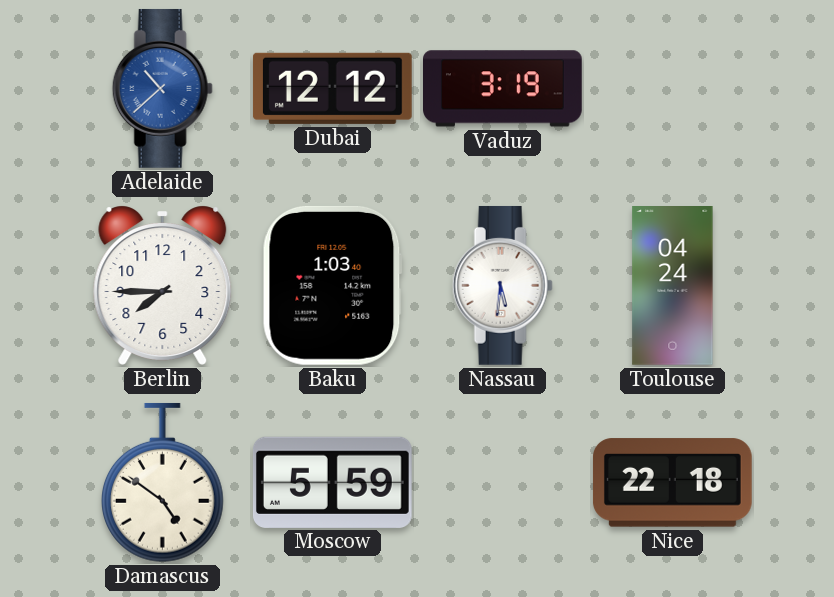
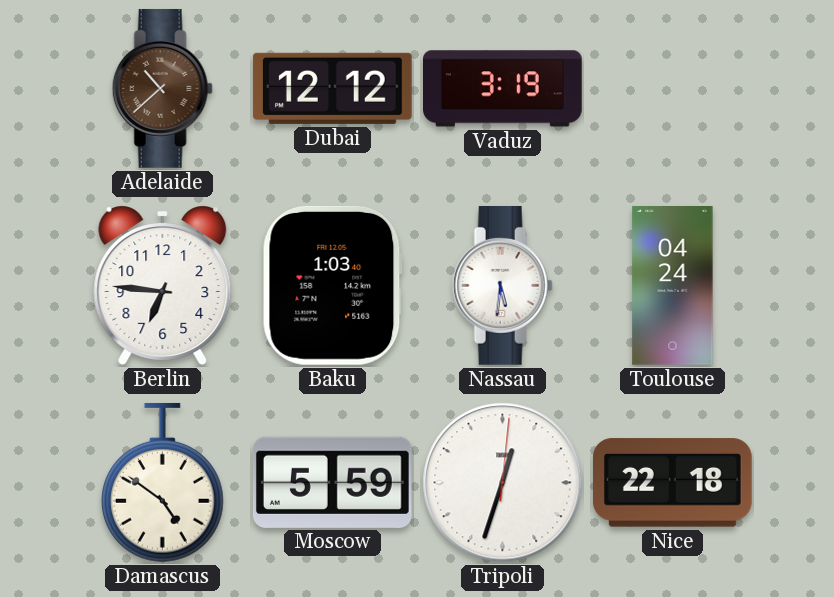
Adelaide dial: blue -> brown
Berlin: 7:45 -> 6:46
Tripoli: none -> 12:33
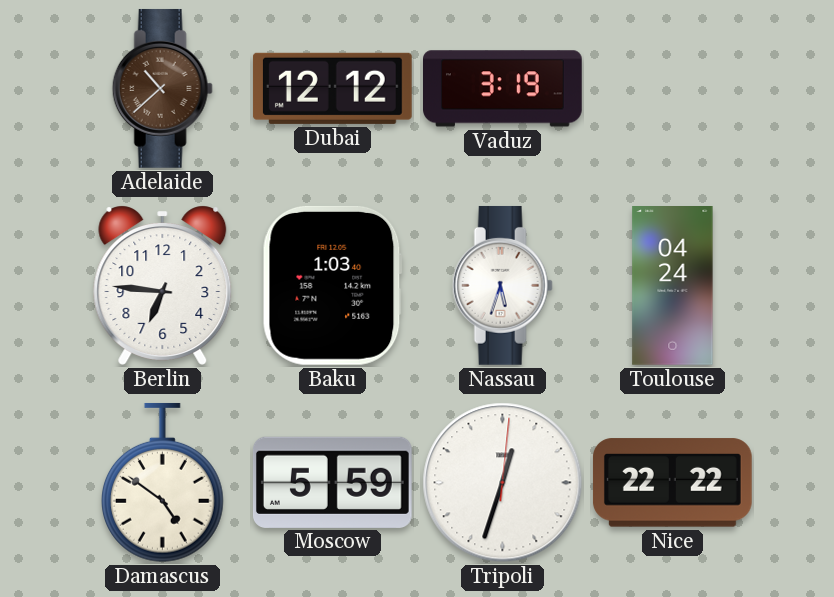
Nassau: 5:31 -> 5:33
Nice: 22:18 -> 22:22
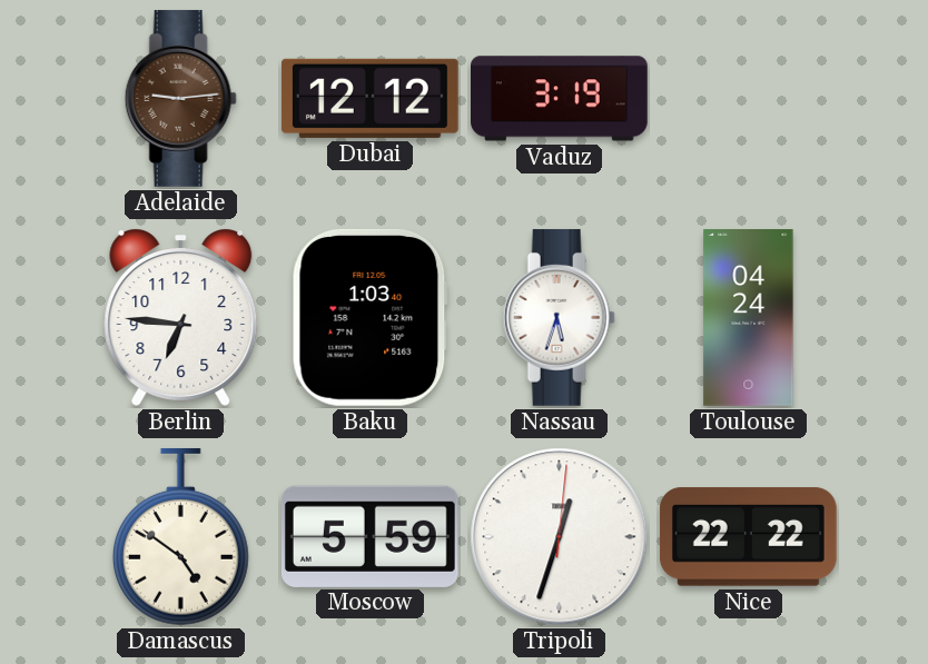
Adelaide: 10:38 -> 9:14
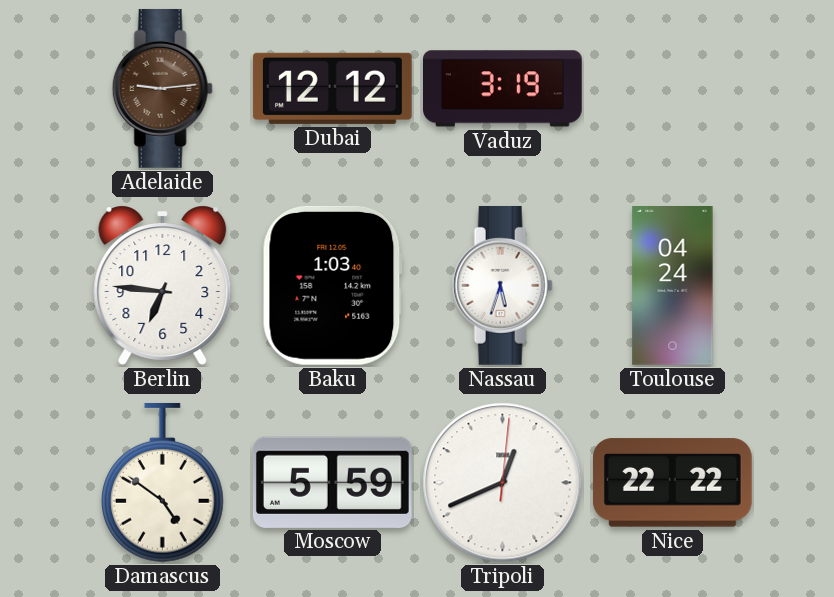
Tripoli: 12:33 -> 12:41
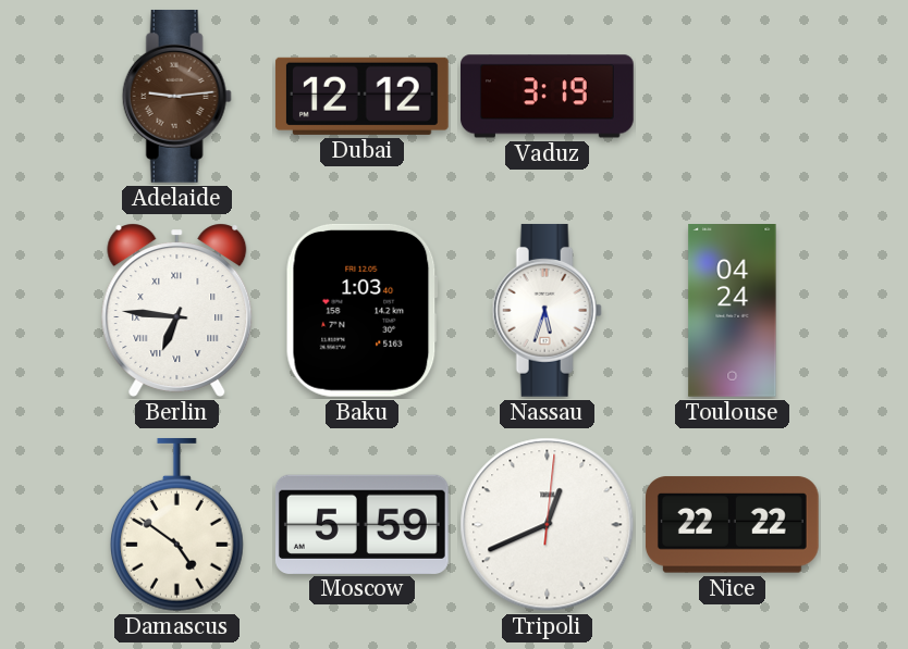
Berlin numerals: Arabic -> Roman
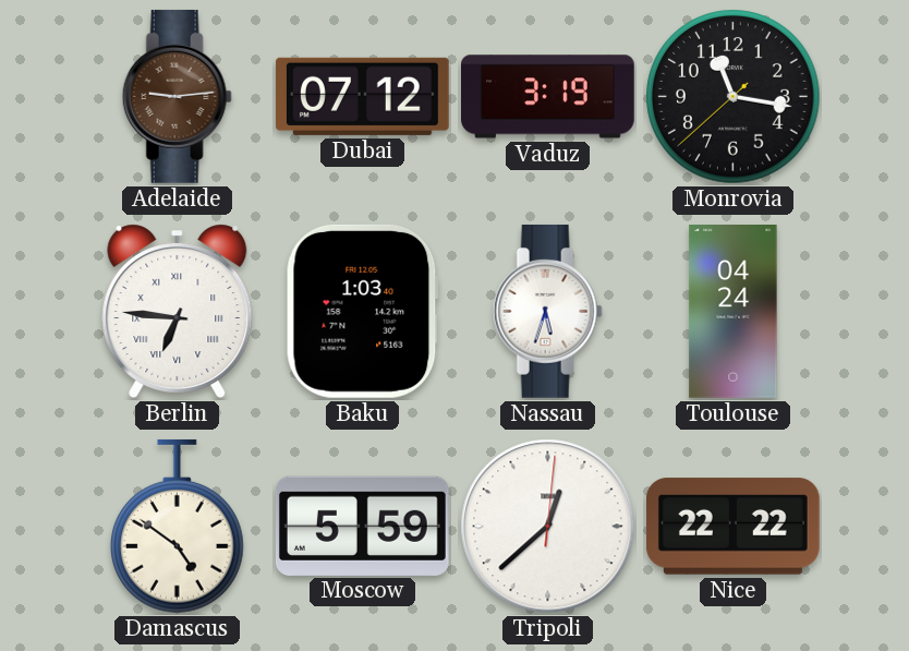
Dubai: 12:12 -> 07:12
Monrovia: none -> 11:16
Tripoli: 12:41 -> 12:38
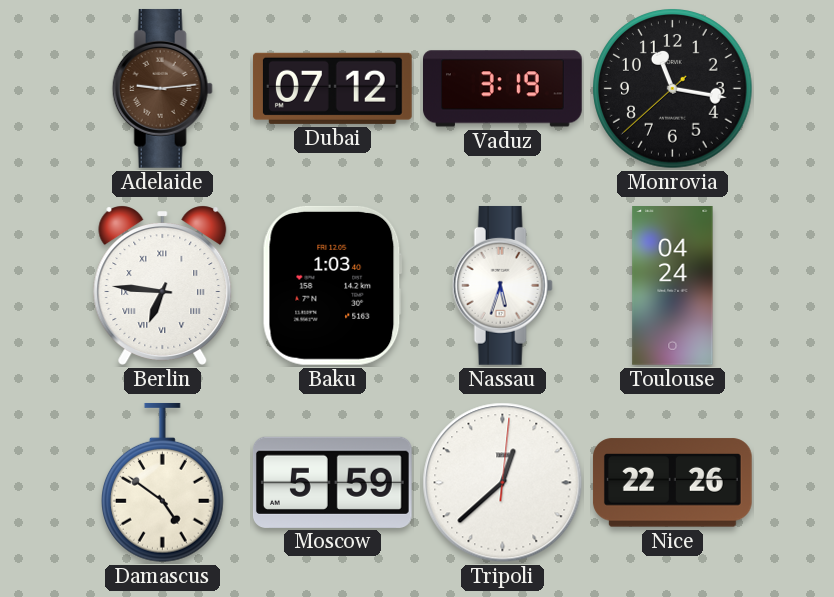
Nice: 22:22 -> 22:26
